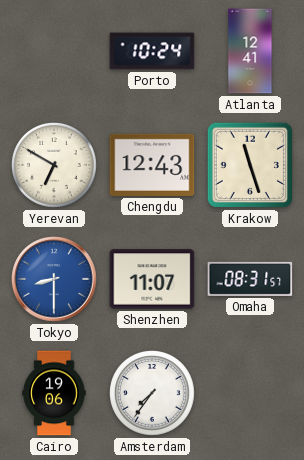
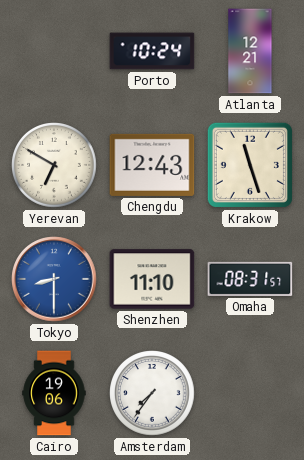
Atlanta: 12:41 -> 12:21
Shenzhen: 11:07 -> 11:10
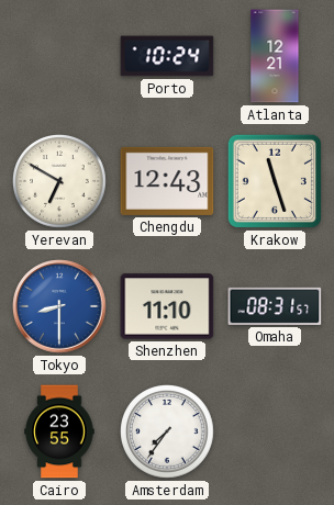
Cairo: 19:06 -> 23:55
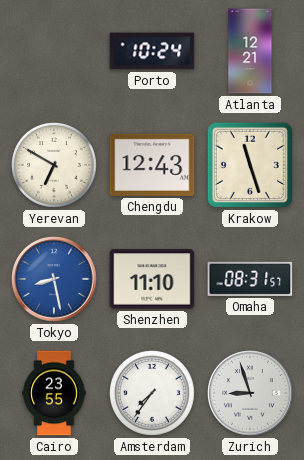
Tokyo: 8:30 -> 8:28
Zurich: none -> 8:57
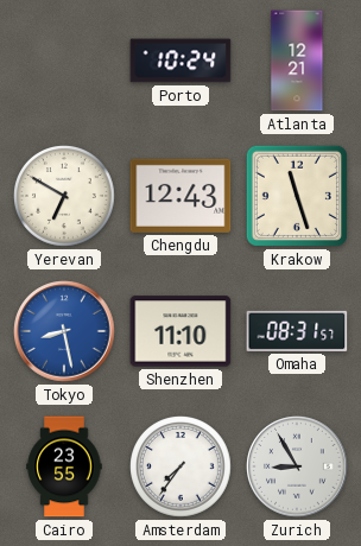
Zurich: 8:57 -> 8:55
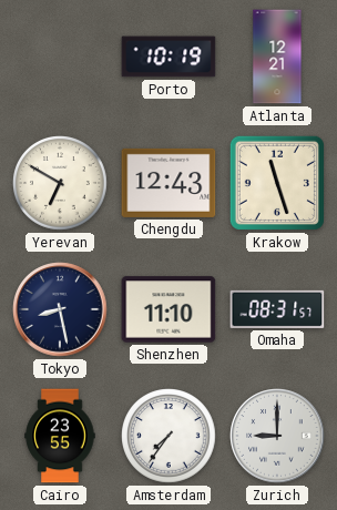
Porto: 10:24 -> 10:19
Tokyo dial: blue -> navy
Zurich: 8:55 -> 9:00
